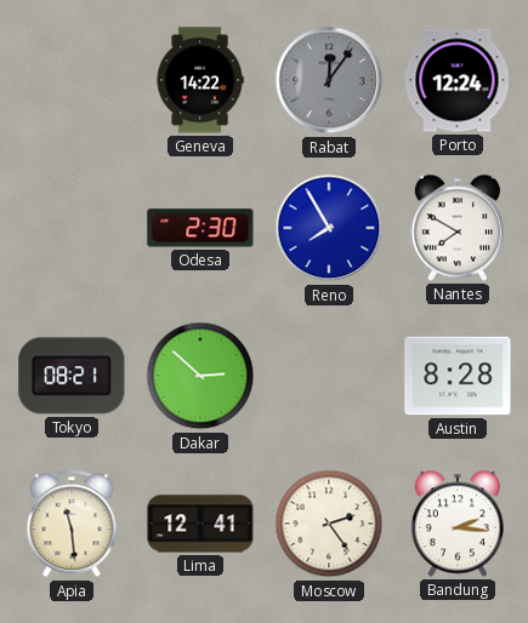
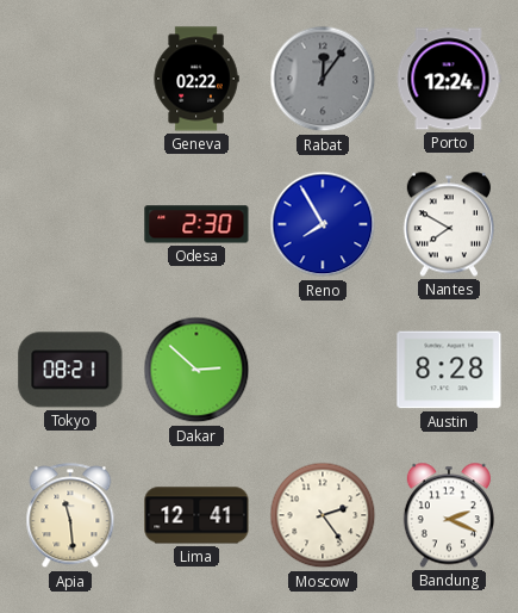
Geneva: 14:22 -> 02:22
Bandung: 2:16 -> 2:19
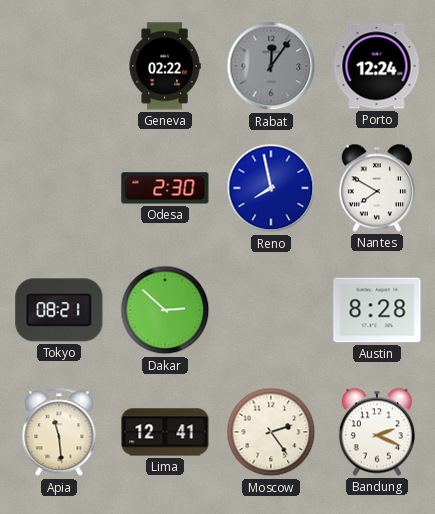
Reno: 7:55 -> 7:58
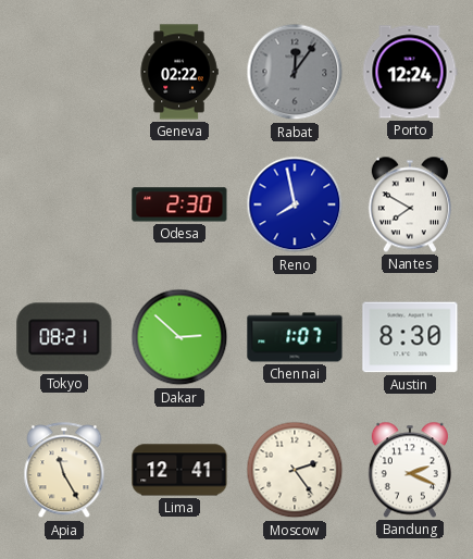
Chennai: none -> 1:07
Austin: 8:28 -> 8:30
Apia: 11:29 -> 11:25
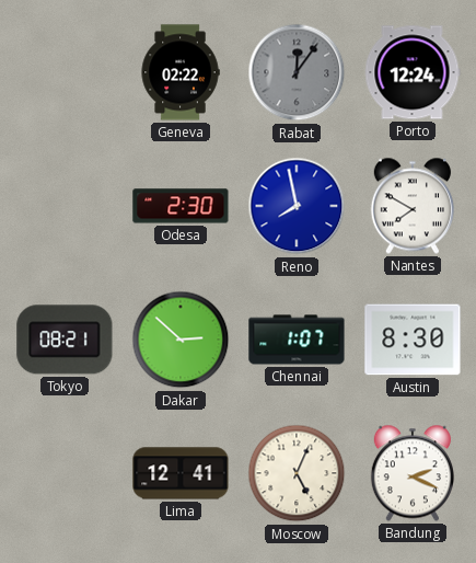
Apia: 11:25 -> none
Moscow: 2:24 -> 5:04
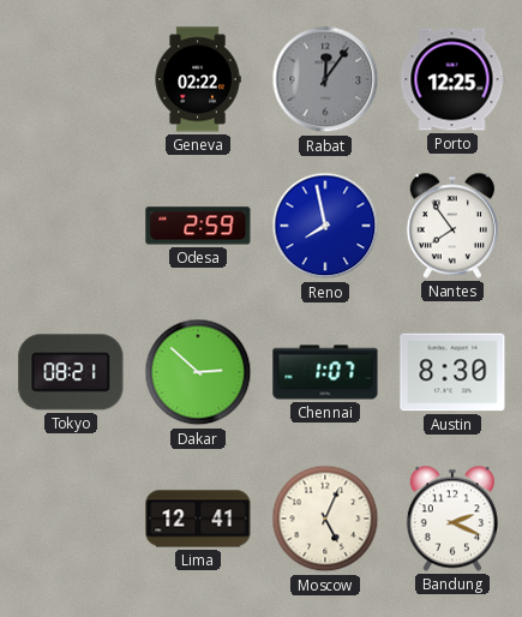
Porto: 12:24 -> 12:25
Odesa: 2:30 -> 2:59
Nantes: 7:50 -> 7:54
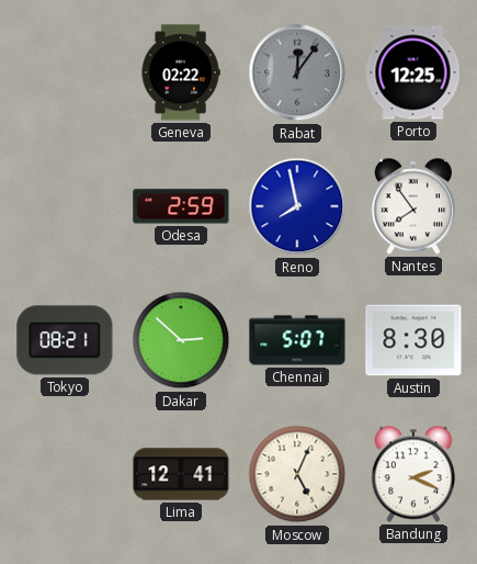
Chennai: 1:07 -> 5:07
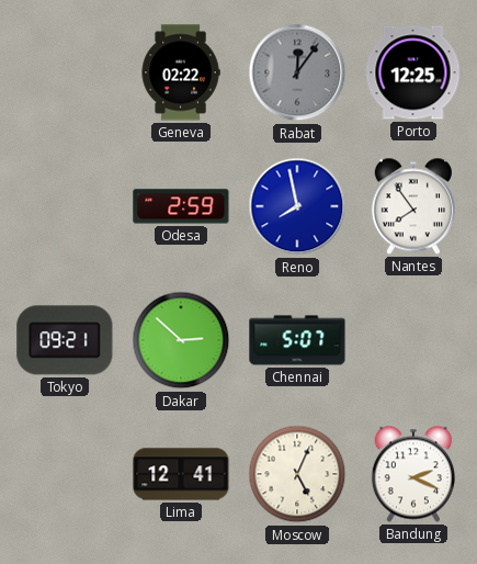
Tokyo: 08:21 -> 09:21
Austin: 8:30 -> none
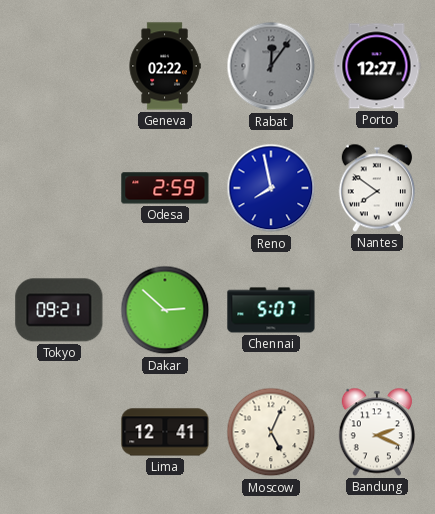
Porto: 12:25 -> 12:27
Nantes: 7:54 -> 7:51
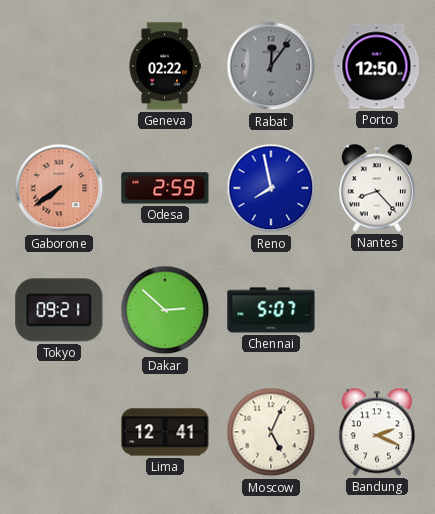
Porto: 12:27 -> 12:50
Gaborone: none -> 7:39
Nantes: 7:51 -> 8:23
